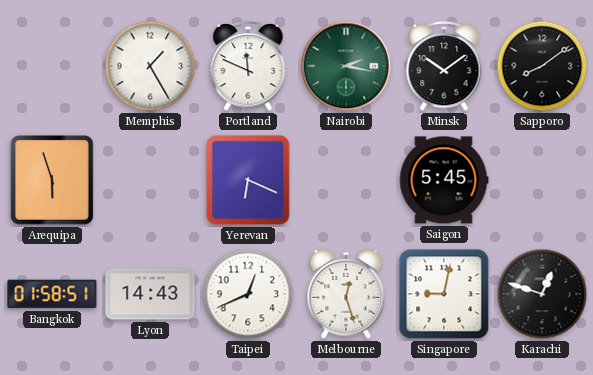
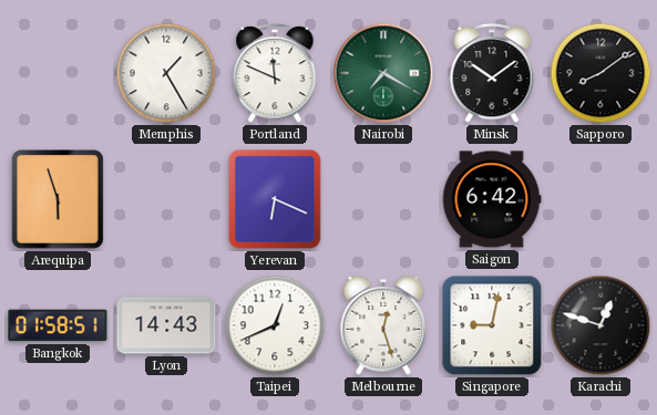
Nairobi: 2:17 -> 7:20
Saigon: 5:45 -> 6:42
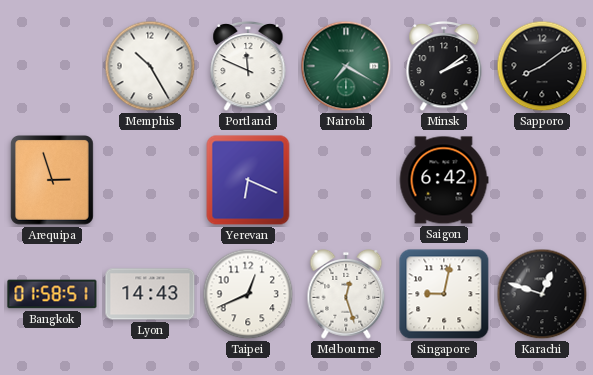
Memphis: 1:25 -> 10:25
Minsk: 10:09 -> 2:09
Arequipa: 5:57 -> 2:57
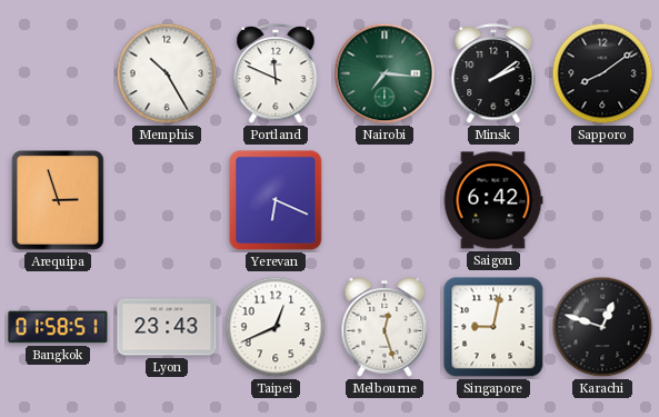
Nairobi: 7:20 -> 7:16
Lyon: 14:43 -> 23:43
